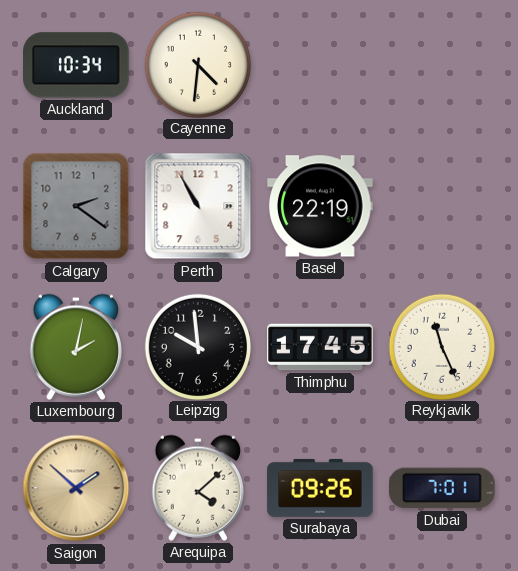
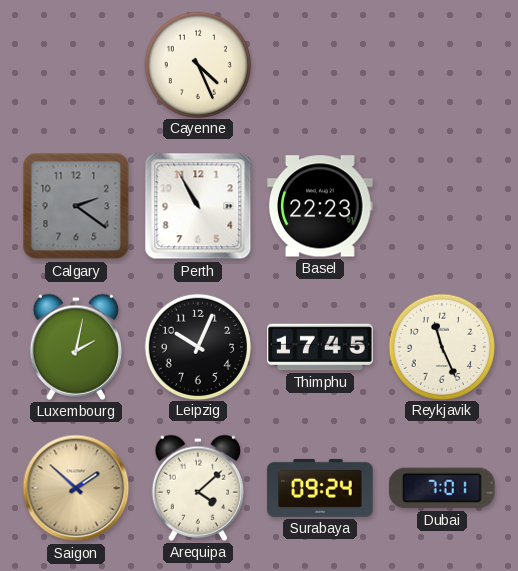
Auckland: 10:34 -> none
Cayenne: 4:31 -> 4:26
Basel: 22:19 -> 22:23
Leipzig: 9:59 -> 10:04
Surabaya: 09:26 -> 09:24
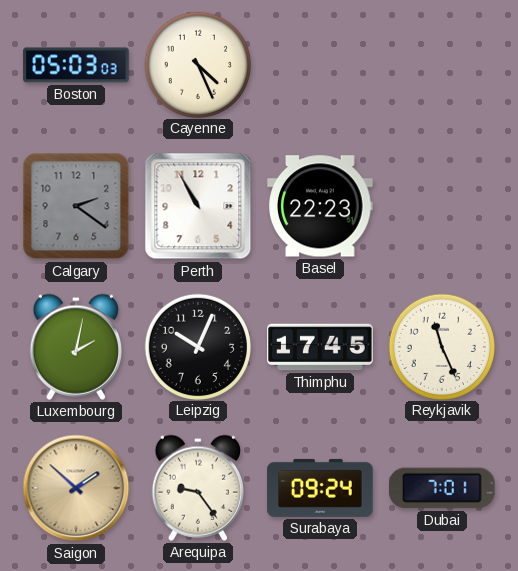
Boston: none -> 05:03
Arequipa: 4:08 -> 9:24
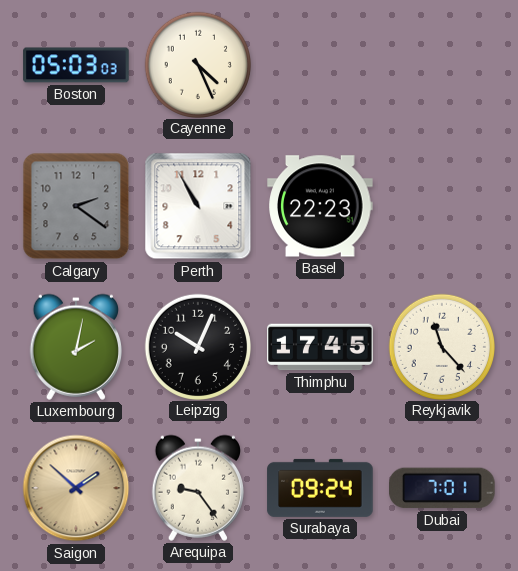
Reykjavik: 11:26 -> 11:23
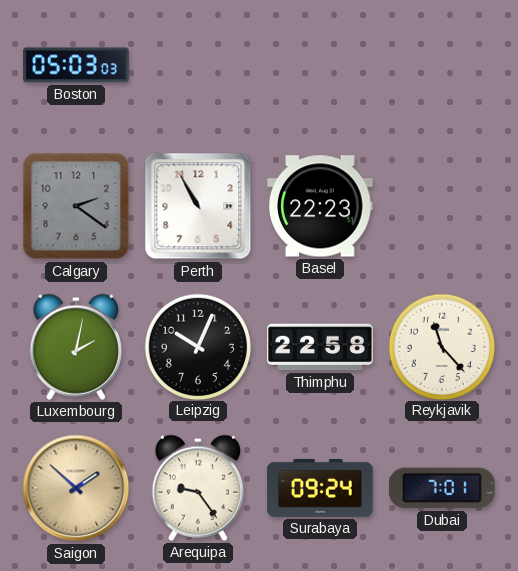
Cayenne: 4:26 -> none
Thimphu: 17:45 -> 22:58
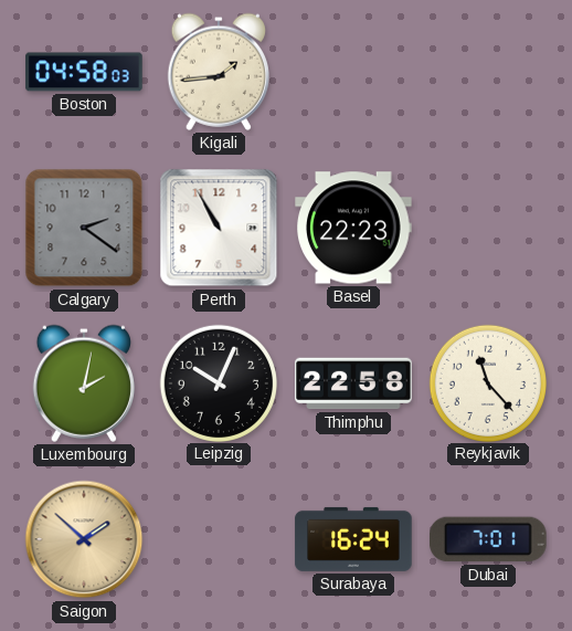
Boston: 05:03 -> 04:58
Kigali: none -> 1:44
Arequipa: 9:24 -> none
Surabaya: 09:24 -> 16:24
